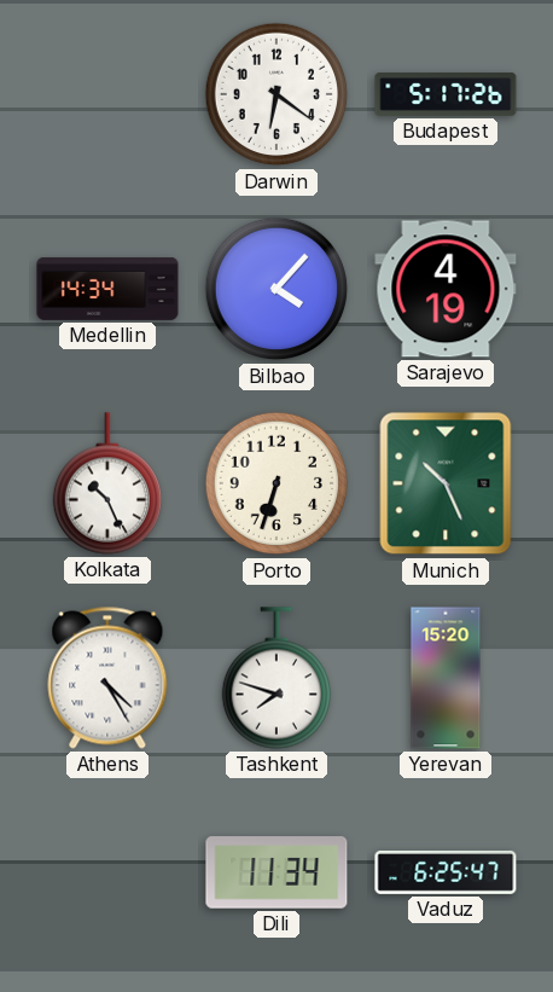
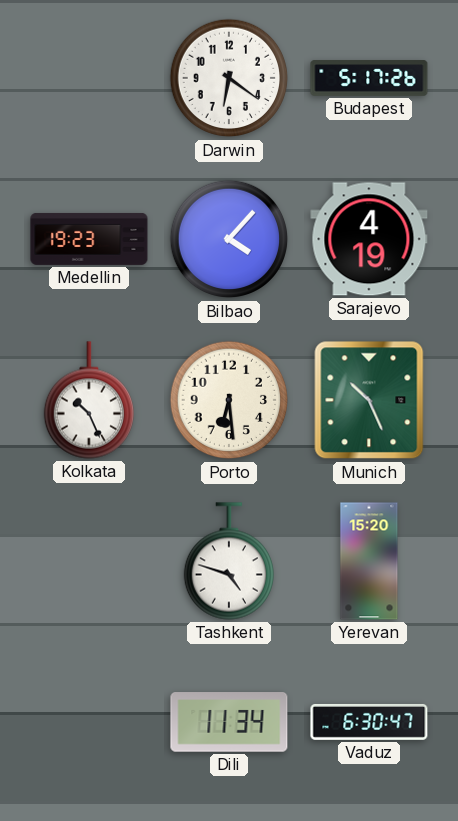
Medellin: 14:34 -> 19:23
Porto: 6:33 -> 6:29
Athens: 4:25 -> none
Tashkent: 7:48 -> 4:48
Vaduz: 6:25 -> 6:30
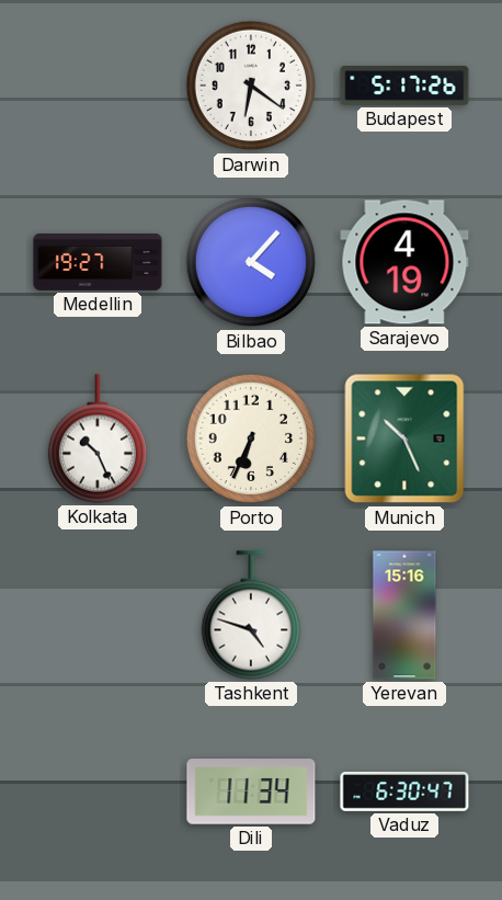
Medellin: 19:23 -> 19:27
Porto: 6:29 -> 6:34
Yerevan: 15:20 -> 15:16
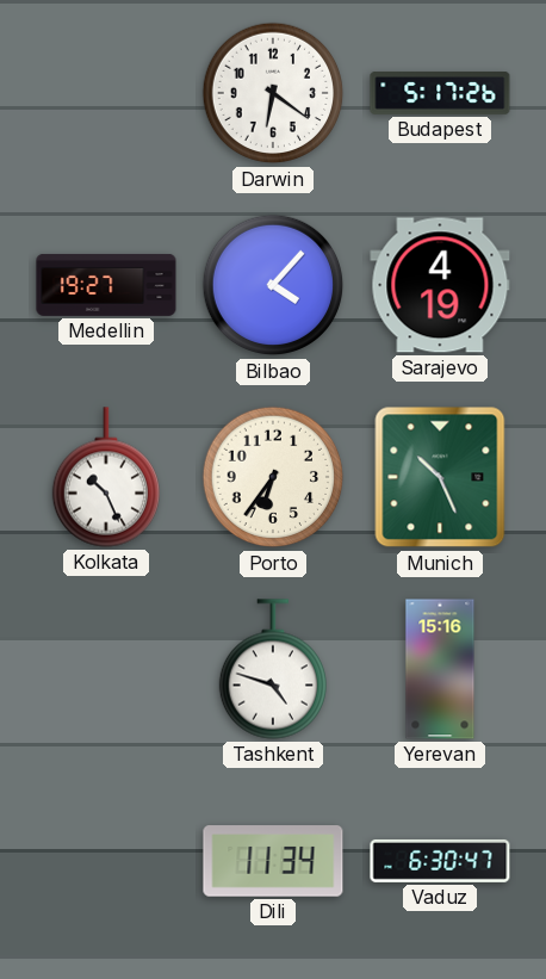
Porto: 6:34 -> 6:36
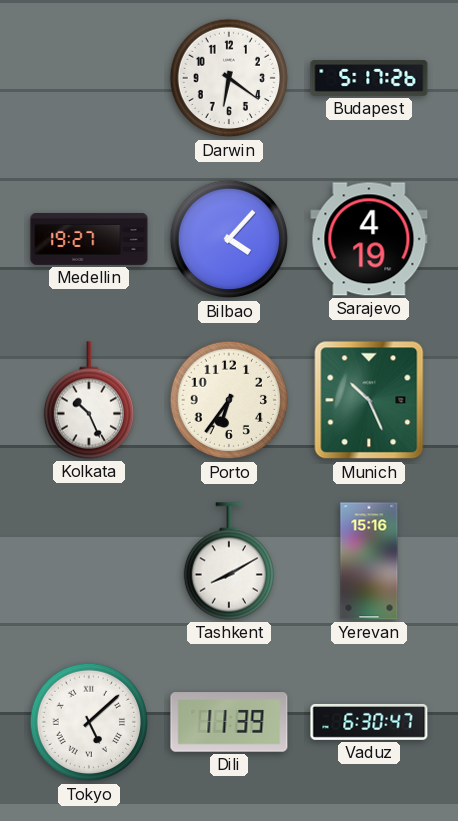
Tashkent: 4:48 -> 8:10
Tokyo: none -> 5:08
Dili: 11:34 -> 11:39
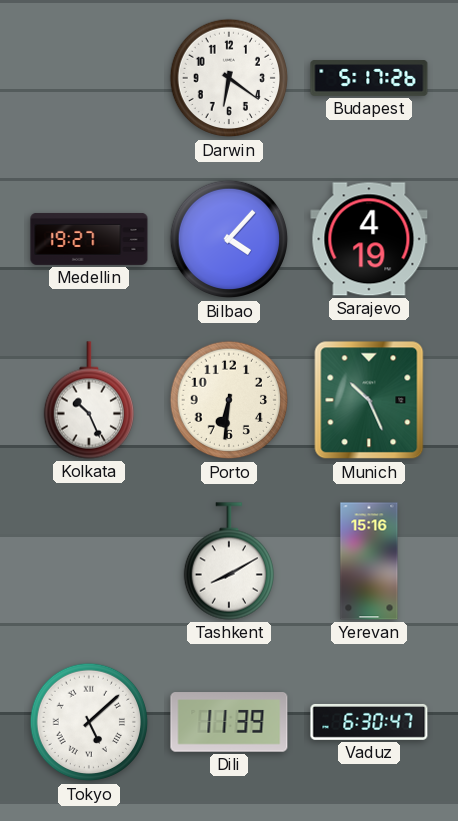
Porto: 6:36 -> 6:31
